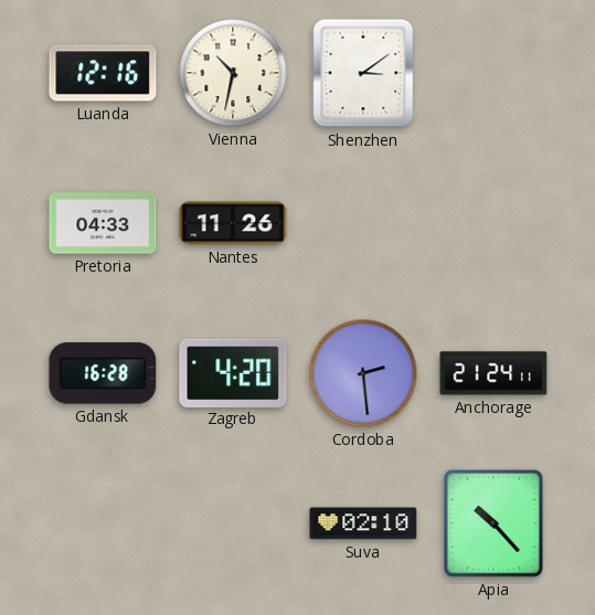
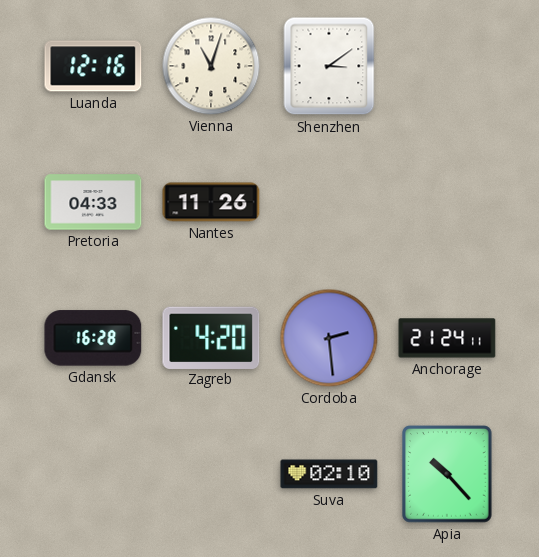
Vienna: 10:32 -> 11:03
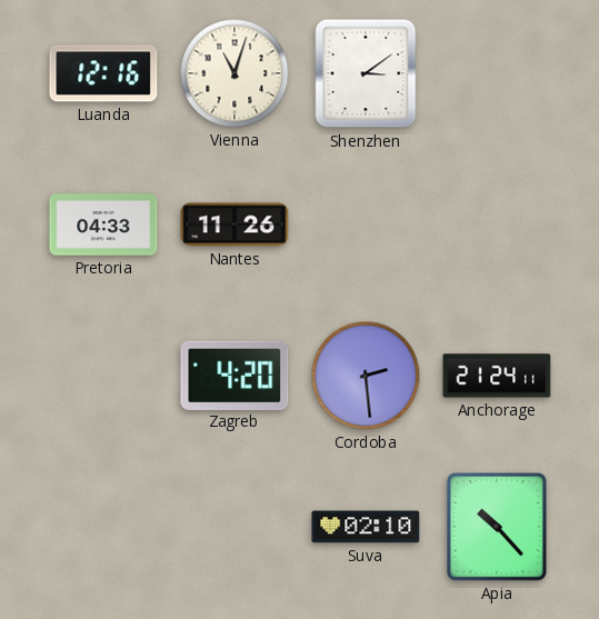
Gdansk: 16:28 -> none
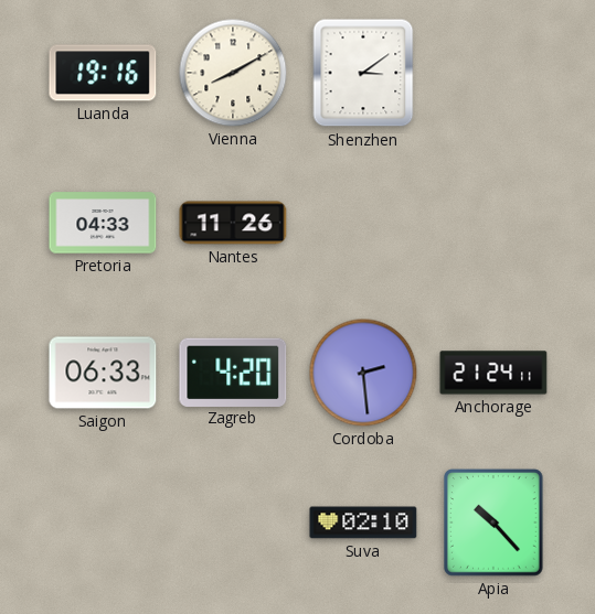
Luanda: 12:16 -> 19:16
Vienna: 11:03 -> 8:10
Saigon: none -> 06:33
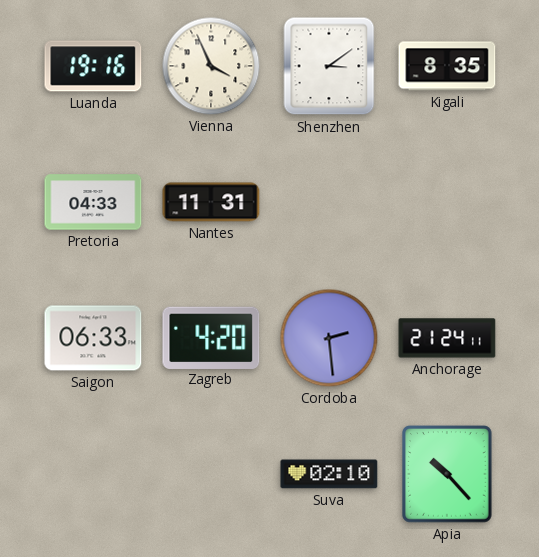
Vienna: 8:10 -> 3:56
Kigali: none -> 8:35
Nantes: 11:26 -> 11:31
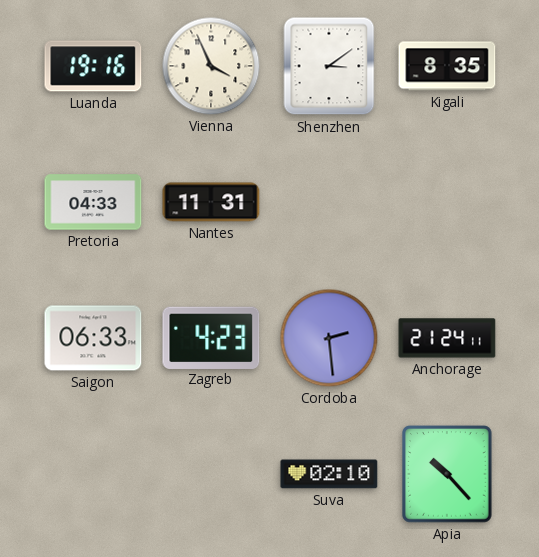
Zagreb: 4:20 -> 4:23
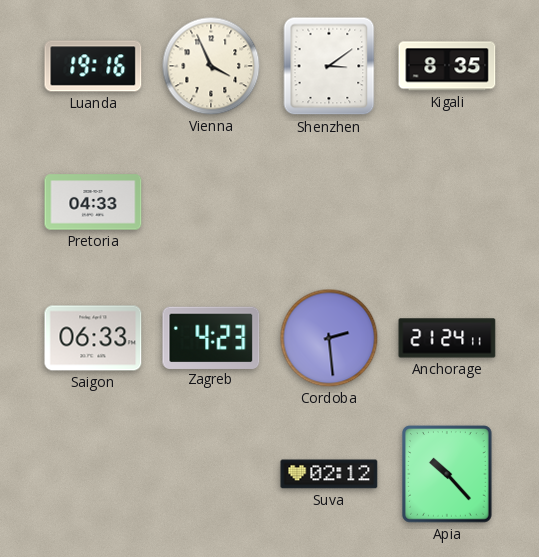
Nantes: 11:31 -> none
Suva: 02:10 -> 02:12
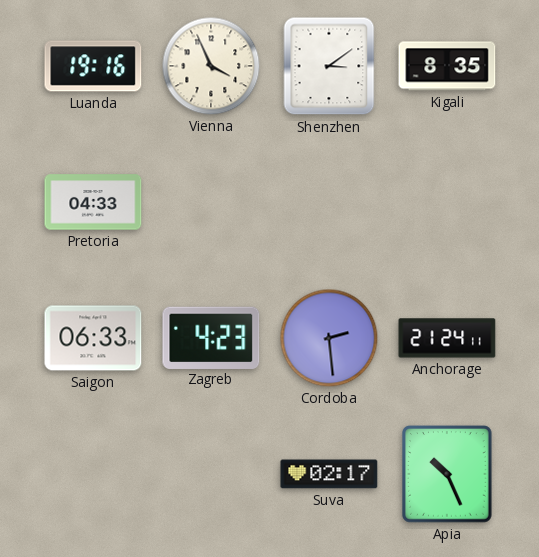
Suva: 02:12 -> 02:17
Apia: 10:23 -> 10:26
